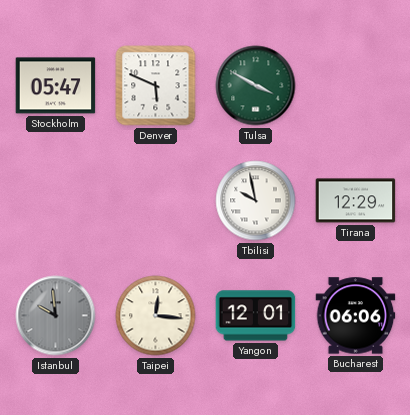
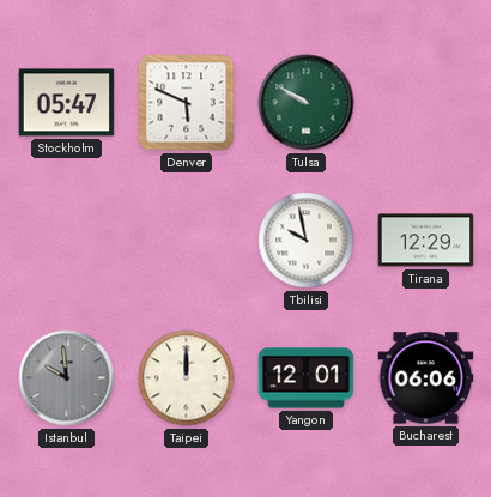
Tulsa: 3:50 -> 9:50
Taipei: 12:16 -> 12:00
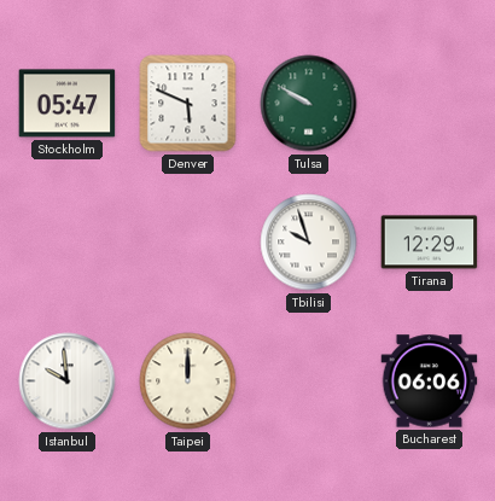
Tbilisi: 9:58 -> 9:57
Istanbul dial: grey -> white
Yangon: 12:01 -> none
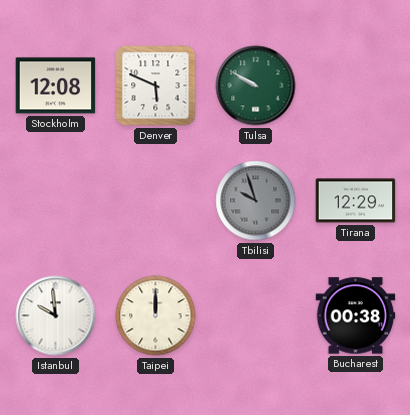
Stockholm: 05:47 -> 12:08
Tbilisi dial: white -> grey
Bucharest: 06:06 -> 00:38
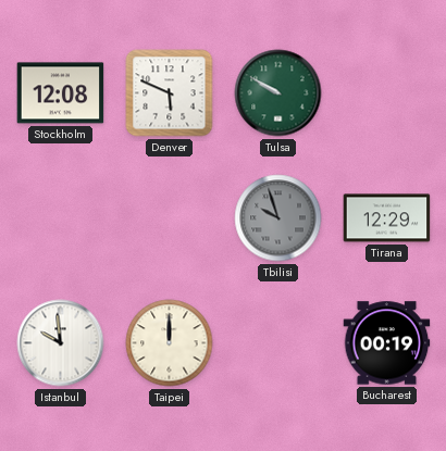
Bucharest: 00:38 -> 00:19
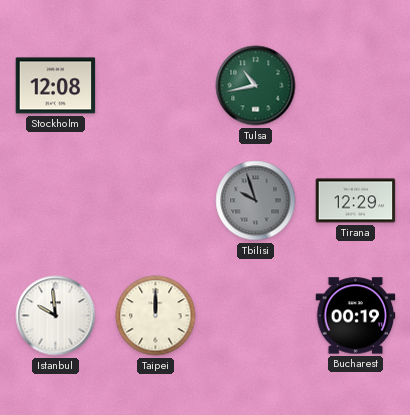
Denver: 5:49 -> none
Tulsa: 9:50 -> 10:43
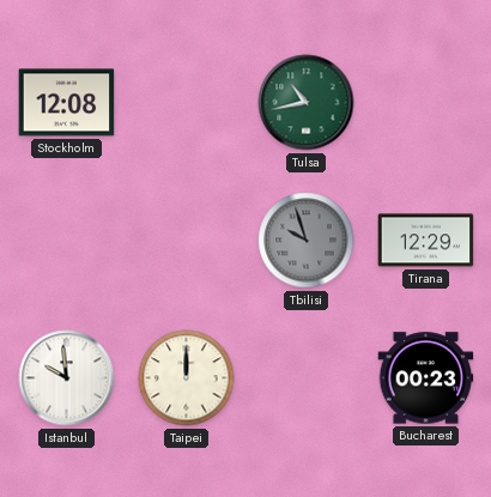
Bucharest: 00:19 -> 00:23
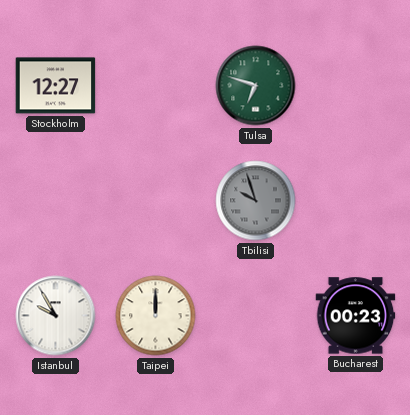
Stockholm: 12:08 -> 12:27
Tulsa: 10:43 -> 6:48
Tirana: 12:29 -> none
Istanbul: 9:59 -> 9:55
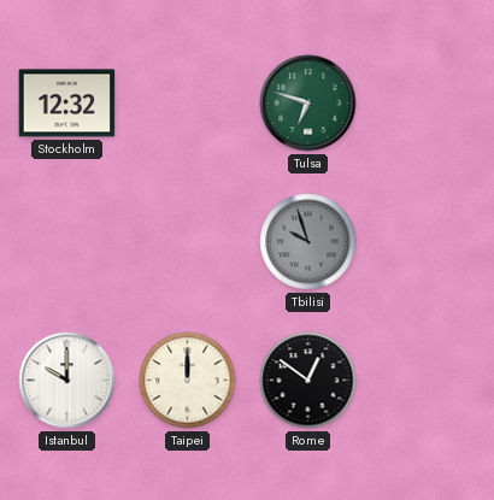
Stockholm: 12:27 -> 12:32
Istanbul: 9:55 -> 10:00
Rome: none -> 12:51
Bucharest: 00:23 -> none
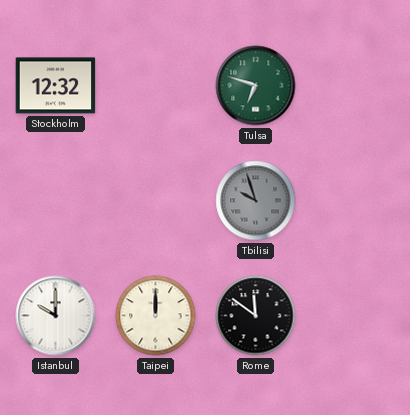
Rome: 12:51 -> 11:51
